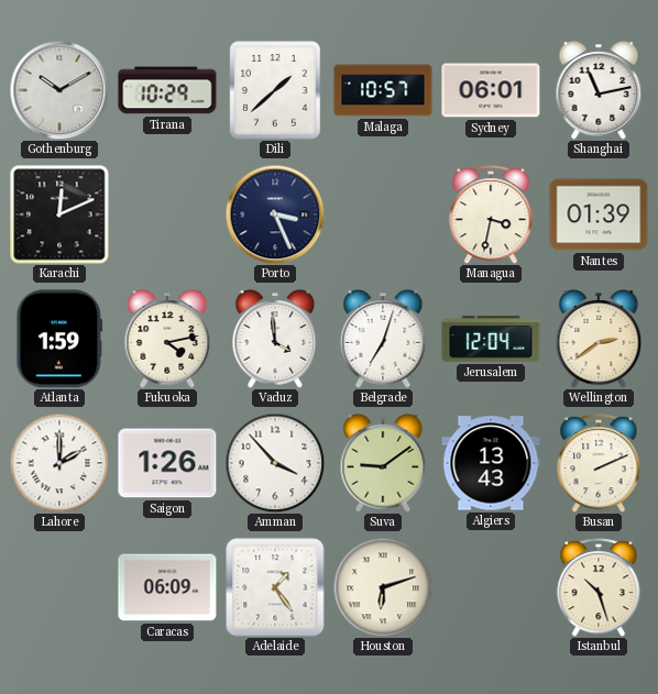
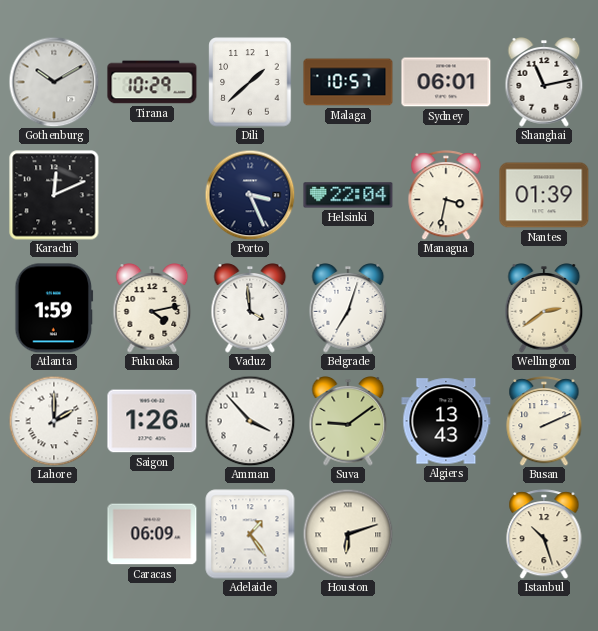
Helsinki: none -> 22:04
Jerusalem: 12:04 -> none
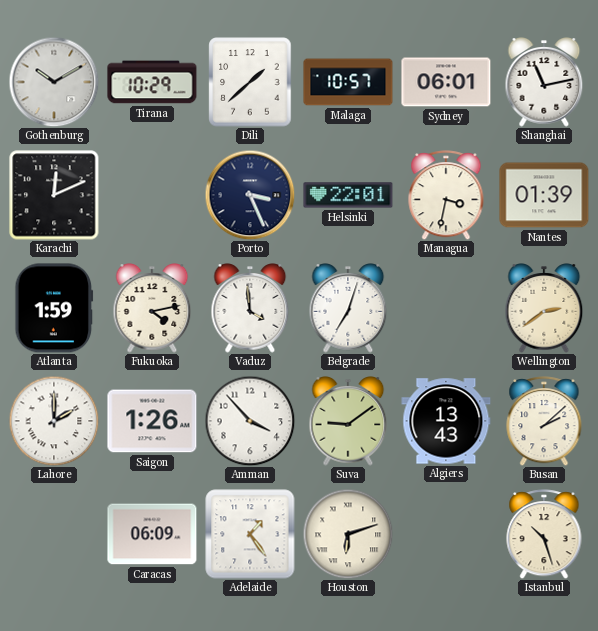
Helsinki: 22:04 -> 22:01
Busan: 2:11 -> 2:08
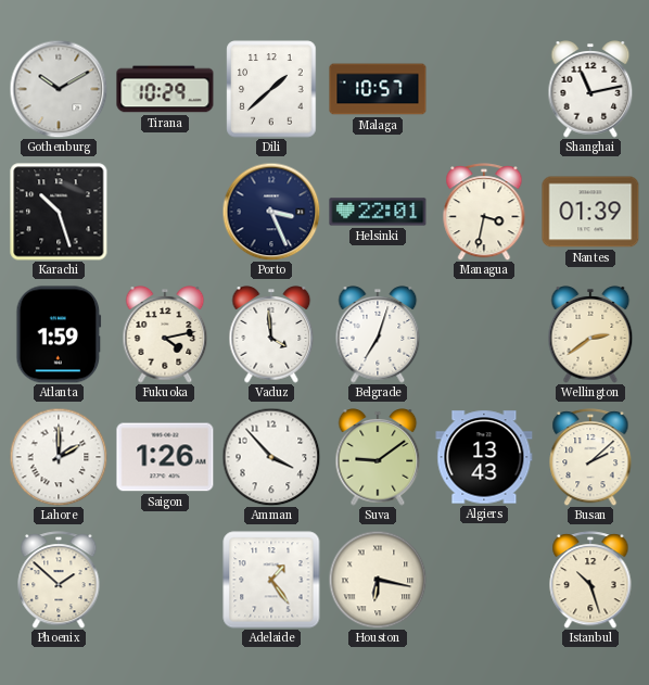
Sydney: 06:01 -> none
Karachi: 12:11 -> 10:27
Phoenix: none -> 1:52
Caracas: 06:09 -> none
Houston: 6:12 -> 6:17
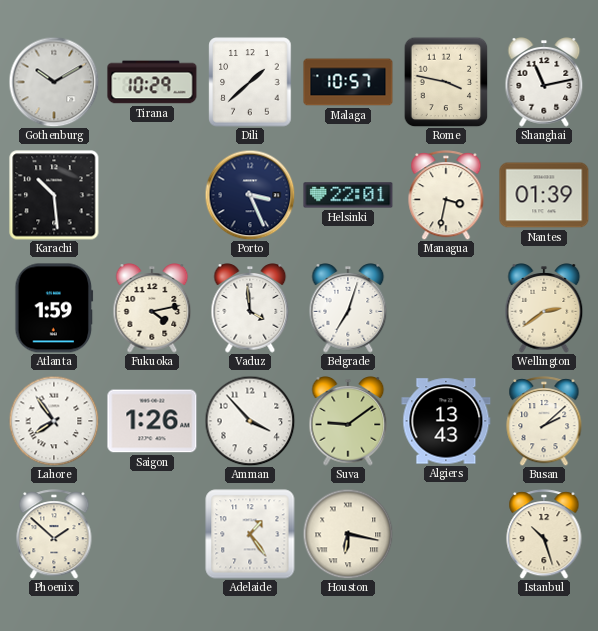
Rome: none -> 3:47
Karachi: 10:27 -> 10:29
Lahore: 2:00 -> 7:54
